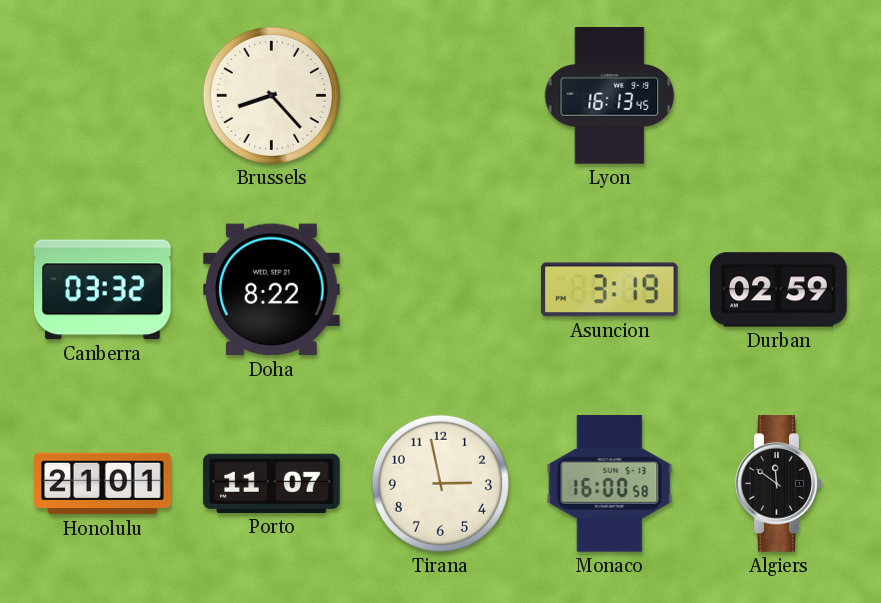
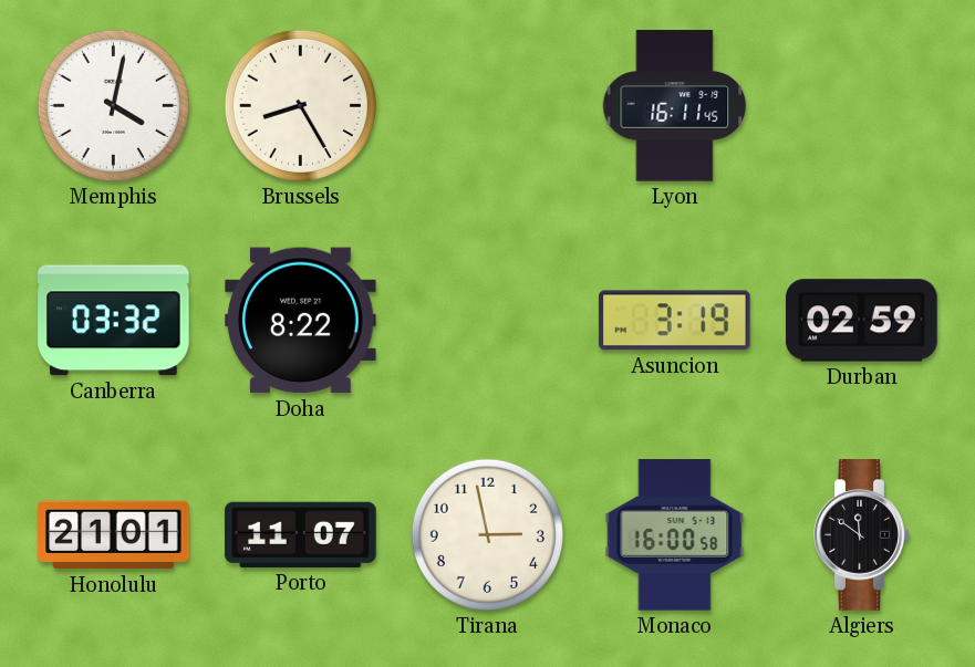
Memphis: none -> 4:02
Brussels: 8:23 -> 8:25
Lyon: 16:13 -> 16:11
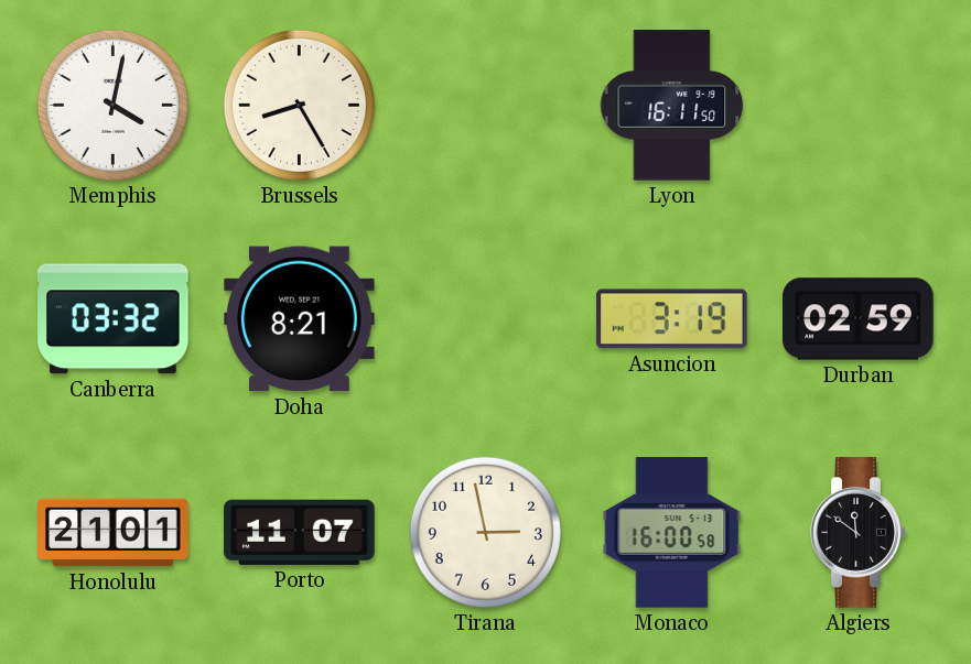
Lyon: 16:11:45 -> 16:11:50
Doha: 8:22 -> 8:21
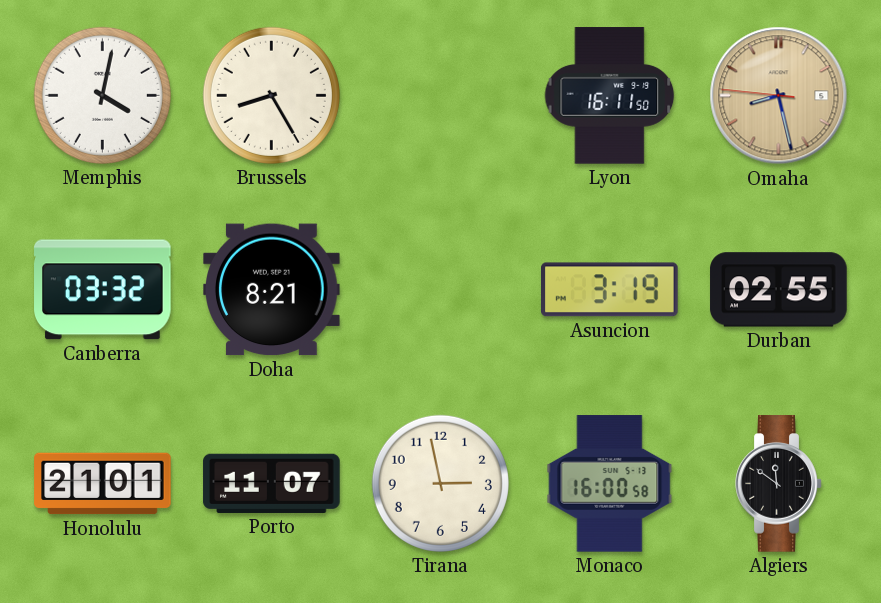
Omaha: none -> 8:27
Durban: 02:59 -> 02:55
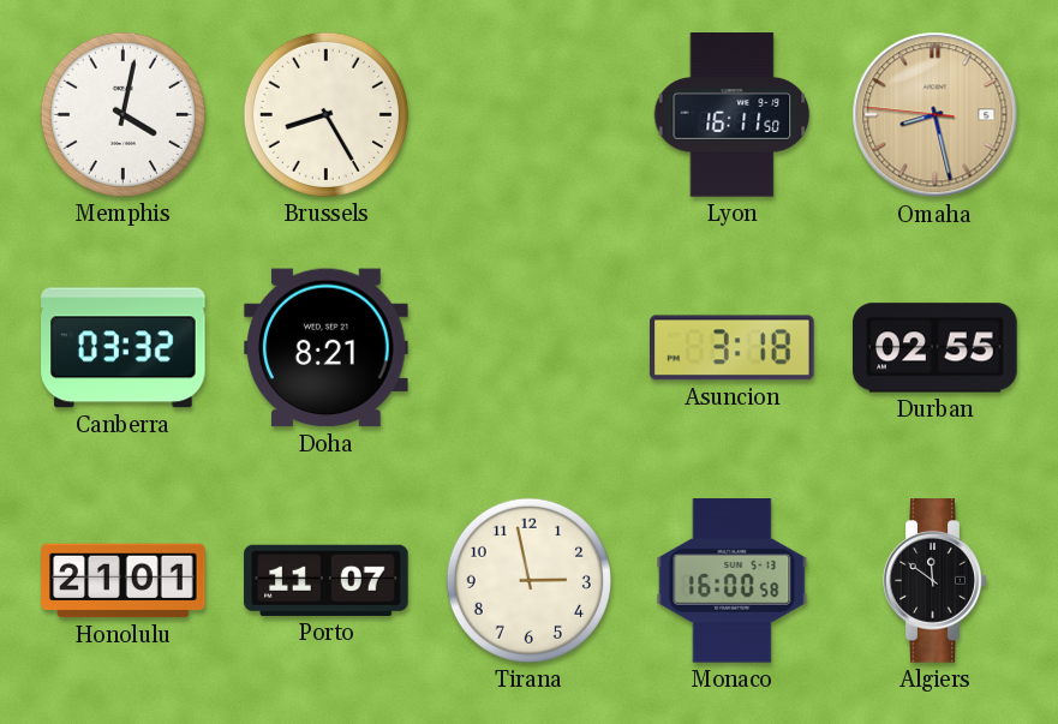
Asuncion: 3:19 -> 3:18
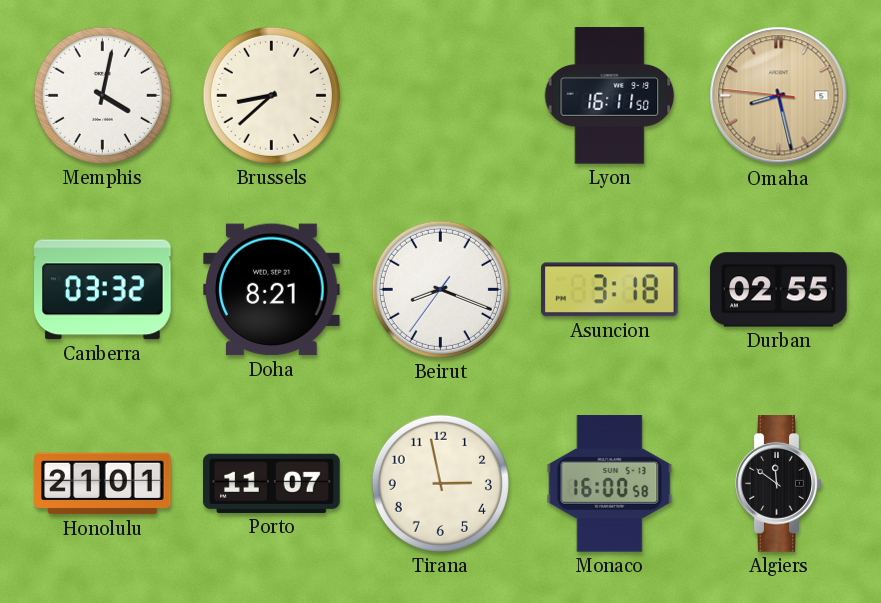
Brussels: 8:25 -> 8:38
Beirut: none -> 8:18
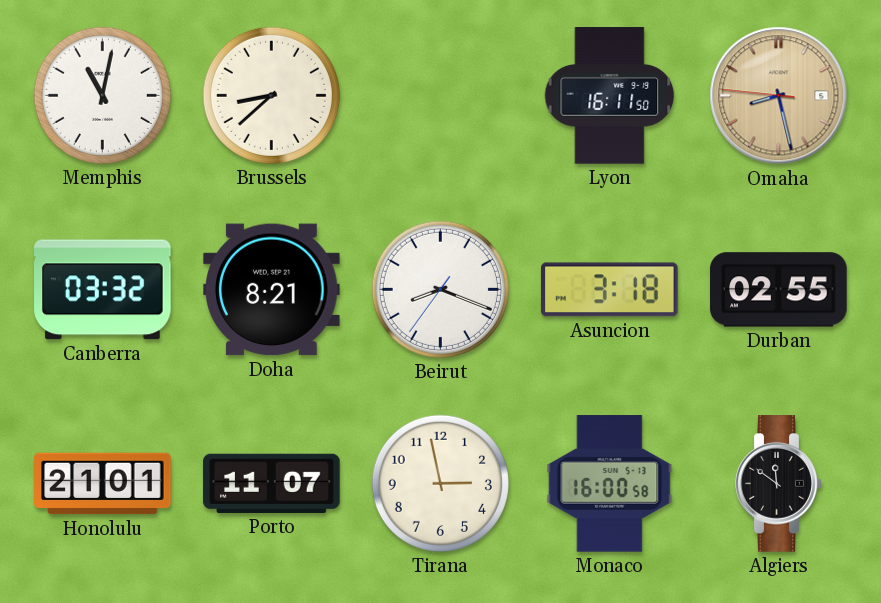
Memphis: 4:02 -> 11:02
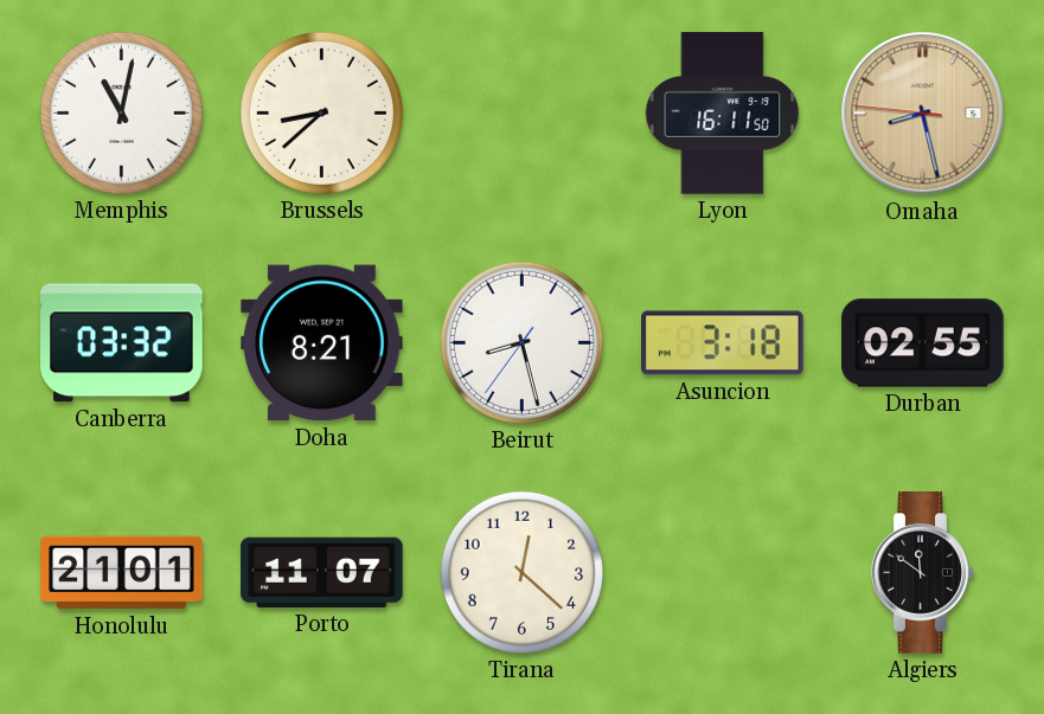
Beirut: 8:18 -> 8:27
Tirana: 2:58 -> 12:22
Monaco: 16:00 -> none
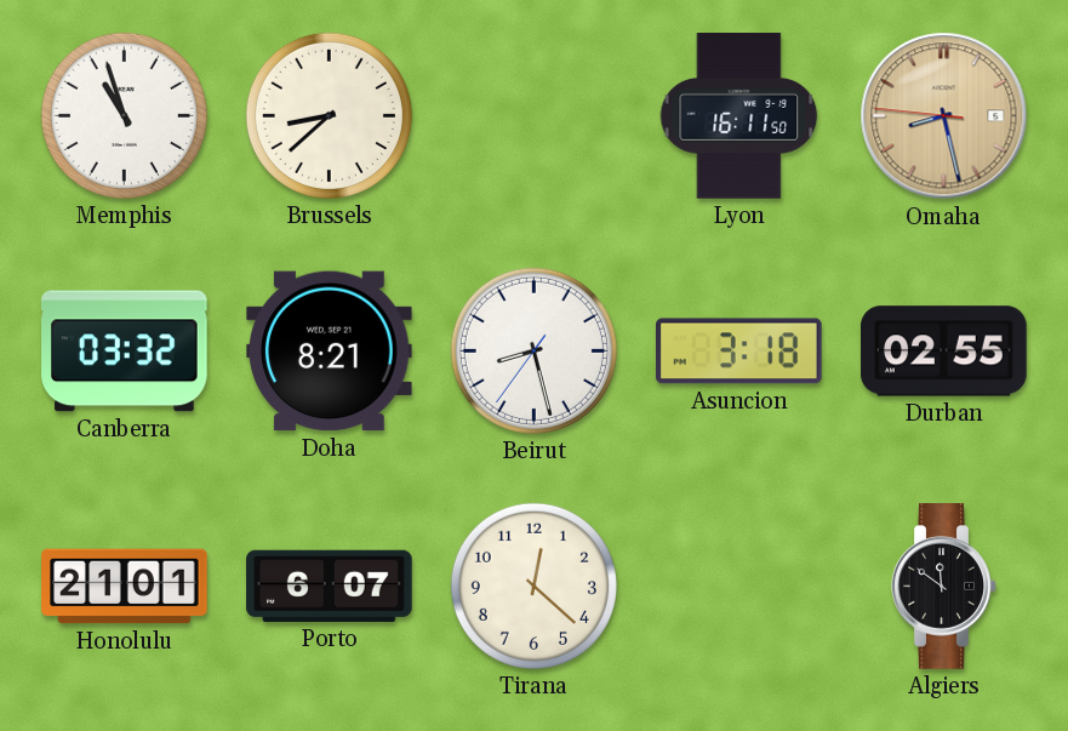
Memphis: 11:02 -> 10:57
Porto: 11:07 -> 6:07
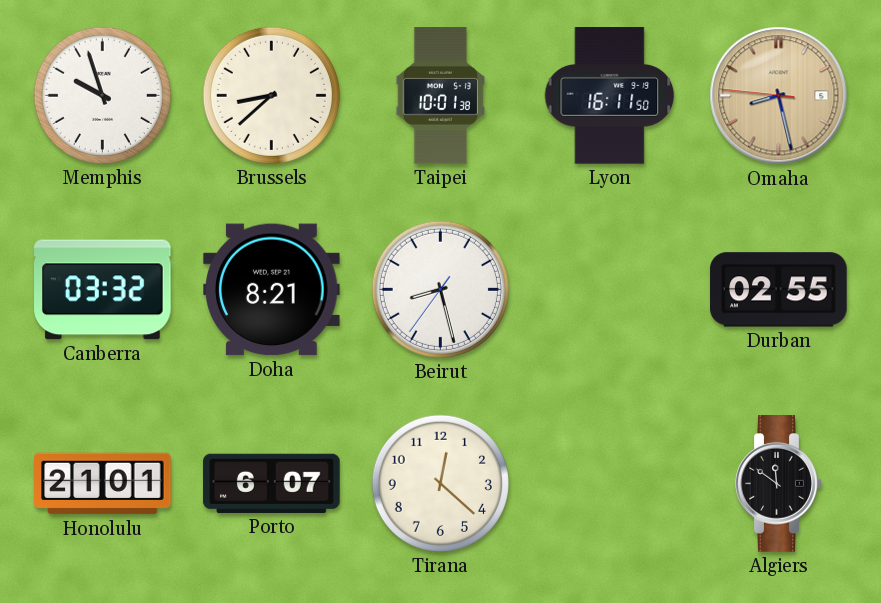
Memphis: 10:57 -> 9:57
Taipei: none -> 10:01
Asuncion: 3:18 -> none
